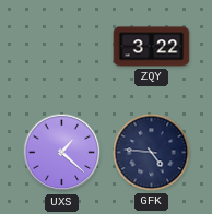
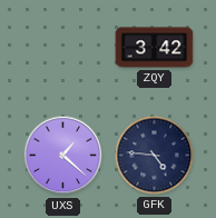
ZQY: 3:22 -> 3:42
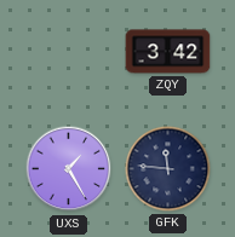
UXS: 1:22 -> 1:25
GFK: 4:46 -> 11:46
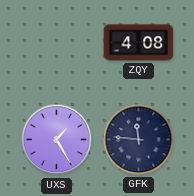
ZQY: 3:42 -> 4:08
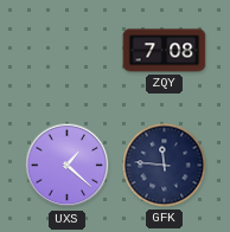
ZQY: 4:08 -> 7:08
UXS: 1:25 -> 1:22
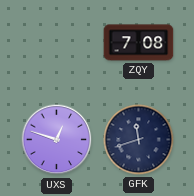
UXS: 1:22 -> 12:48
GFK: 11:46 -> 11:42
